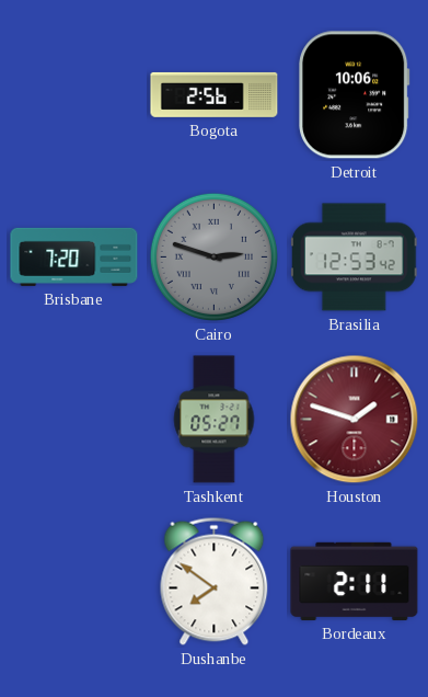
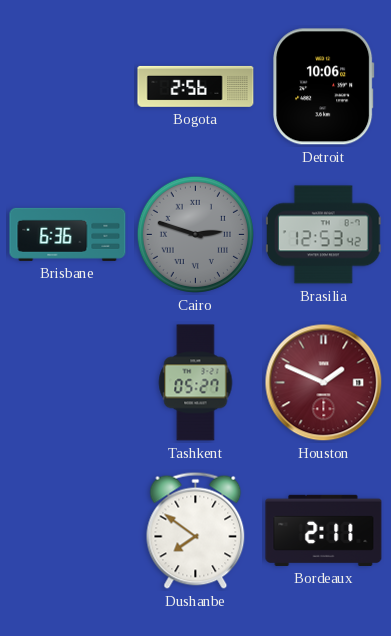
Brisbane: 7:20 -> 6:36
Houston: 1:48 -> 1:49
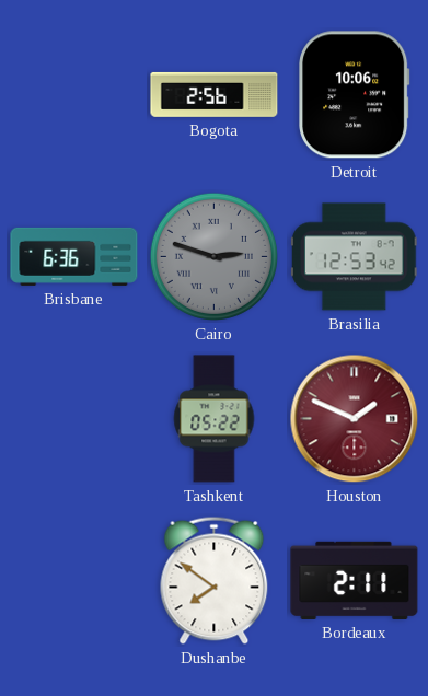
Tashkent: 05:27 -> 05:22
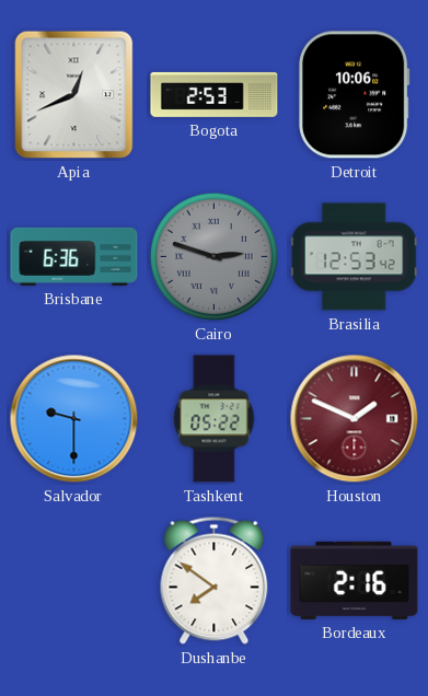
Apia: none -> 12:41
Bogota: 2:56 -> 2:53
Salvador: none -> 9:30
Bordeaux: 2:11 -> 2:16
